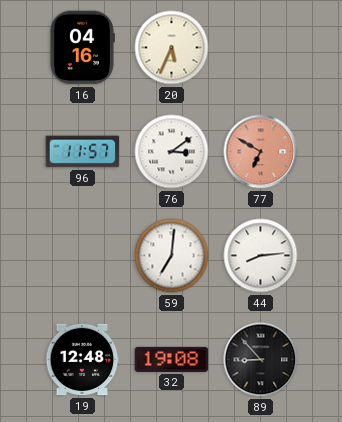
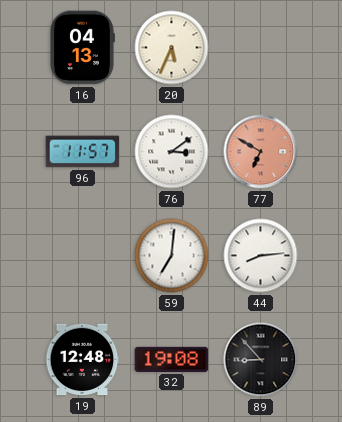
16: 04:16 -> 04:13
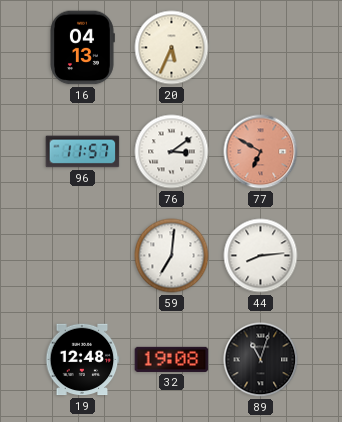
89: 8:53 -> 11:03
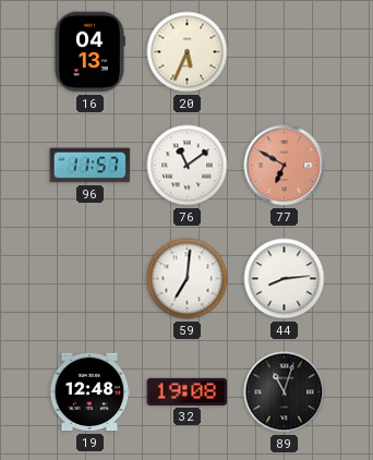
76: 3:09 -> 11:09
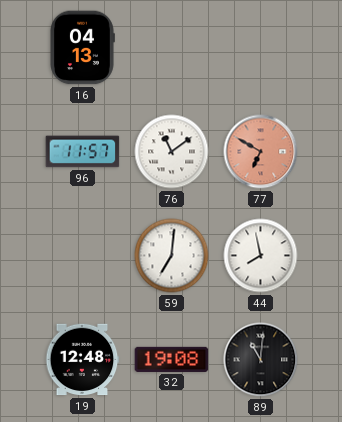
20: 5:34 -> none
44: 8:14 -> 7:58
89: 11:03 -> 11:01
